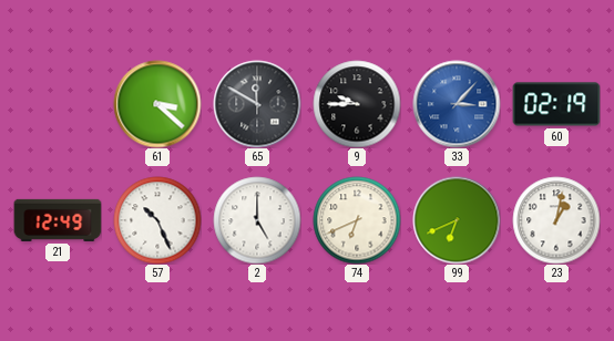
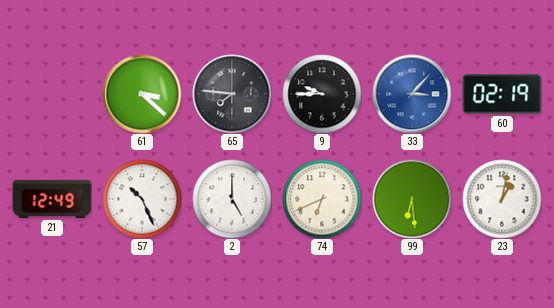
65: 11:50 -> 7:46
99: 6:41 -> 6:29
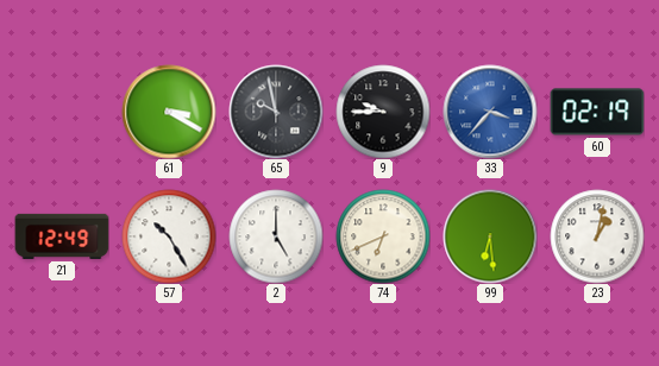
61: 3:22 -> 3:20
65: 7:46 -> 9:58
33: 3:07 -> 3:37
57: 10:26 -> 10:25
